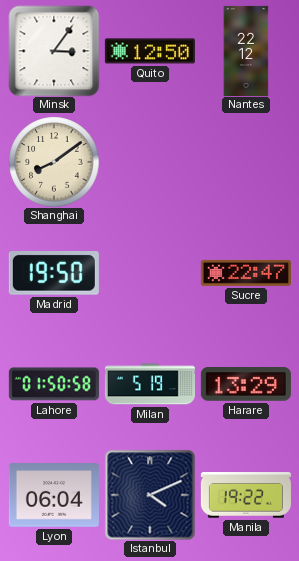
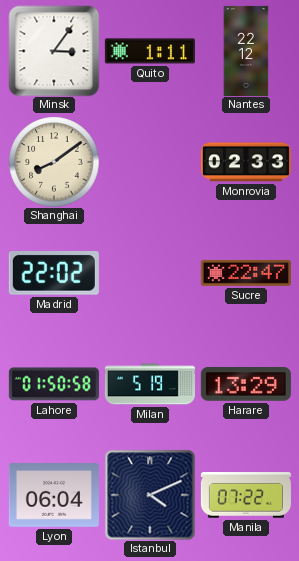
Quito: 12:50 -> 1:11
Monrovia: none -> 02:33
Madrid: 19:50 -> 22:02
Manila: 19:22 -> 07:22
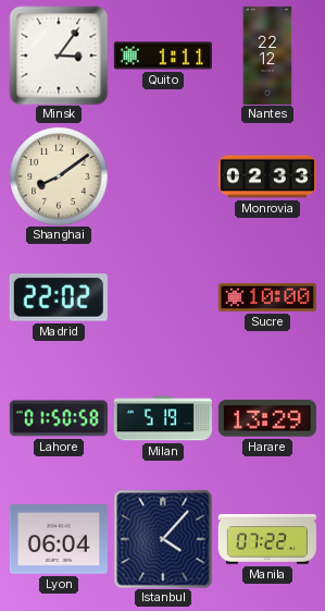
Sucre: 22:47 -> 10:00
Istanbul: 4:11 -> 4:07
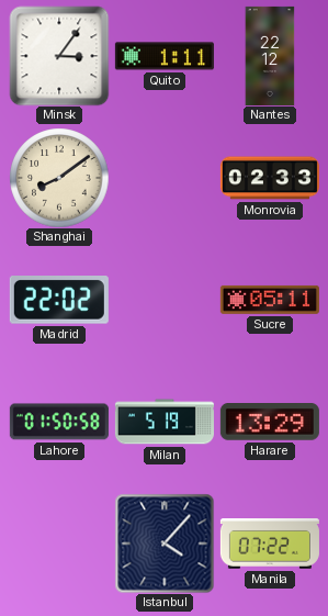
Sucre: 10:00 -> 05:11
Lyon: 06:04 -> none
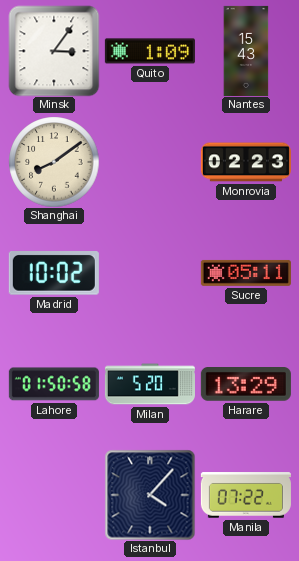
Quito: 1:11 -> 1:09
Nantes: 22:12 -> 15:43
Monrovia: 02:33 -> 02:23
Madrid: 22:02 -> 10:02
Milan: 5:19 -> 5:20
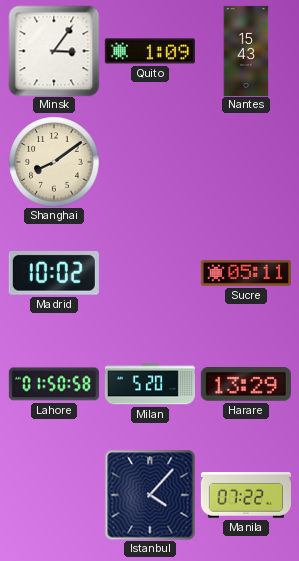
Monrovia: 02:23 -> none
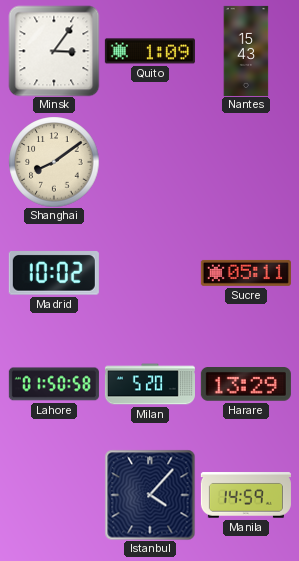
Manila: 07:22 -> 14:59
